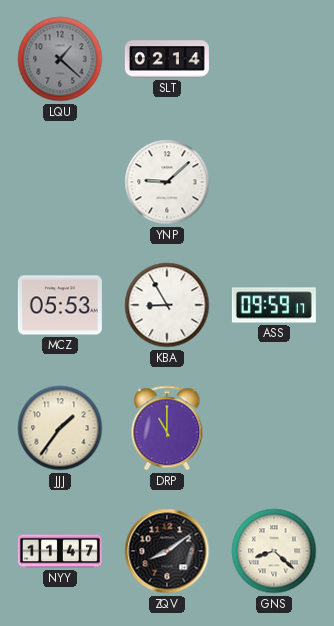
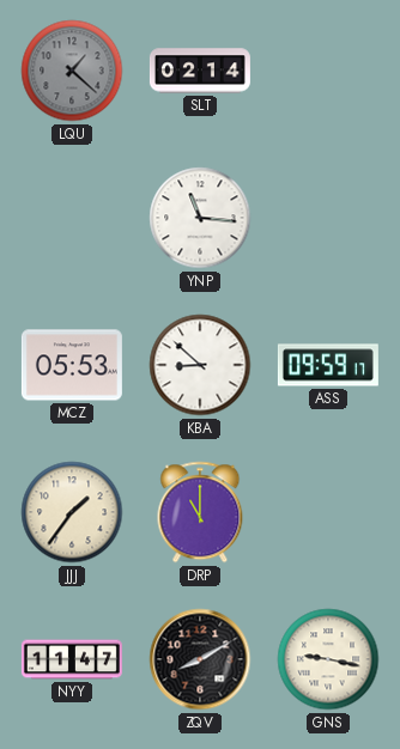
YNP: 9:08 -> 11:16
KBA: 8:55 -> 8:52
ZQV: 8:09 -> 8:10
GNS: 8:22 -> 9:17
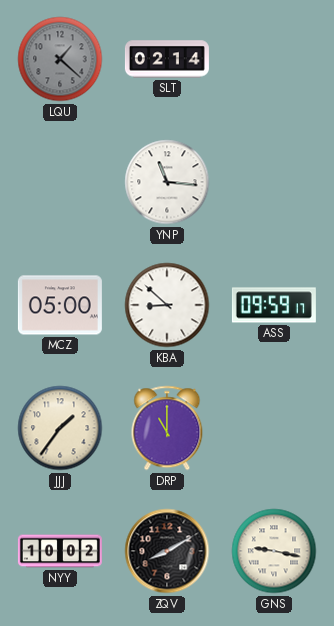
MCZ: 05:53 -> 05:00
NYY: 11:47 -> 10:02
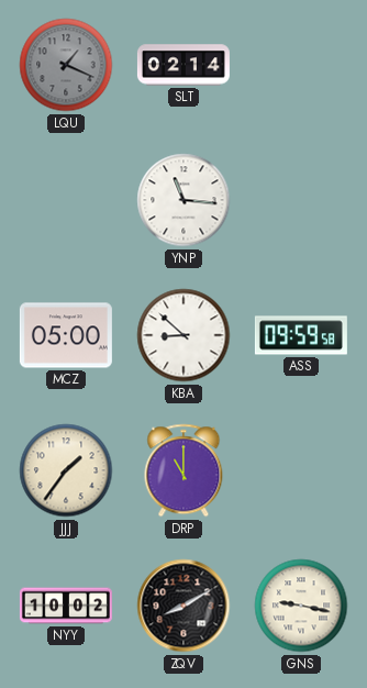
LQU: 1:22 -> 1:19
ASS: 09:59:17 -> 09:59:58
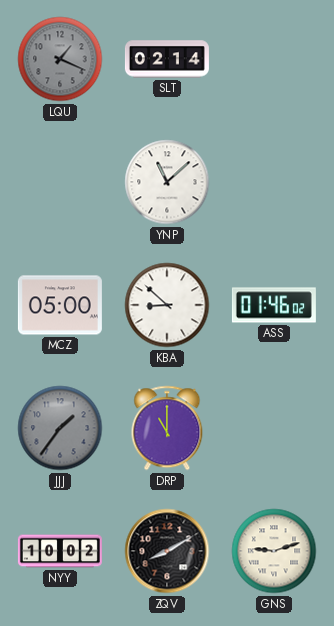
YNP: 11:16 -> 11:08
ASS: 09:59 -> 01:46
JJJ dial: cream -> grey
GNS: 9:17 -> 9:12
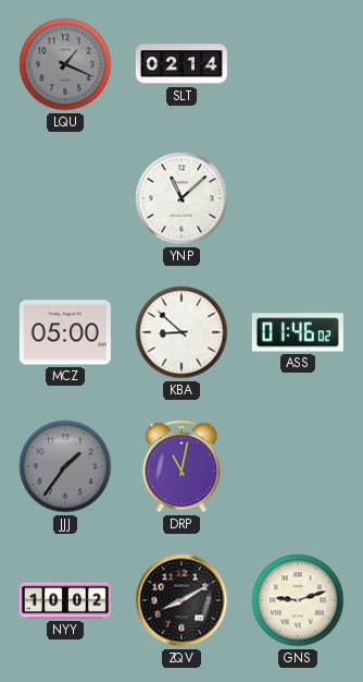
DRP: 11:00 -> 11:02
